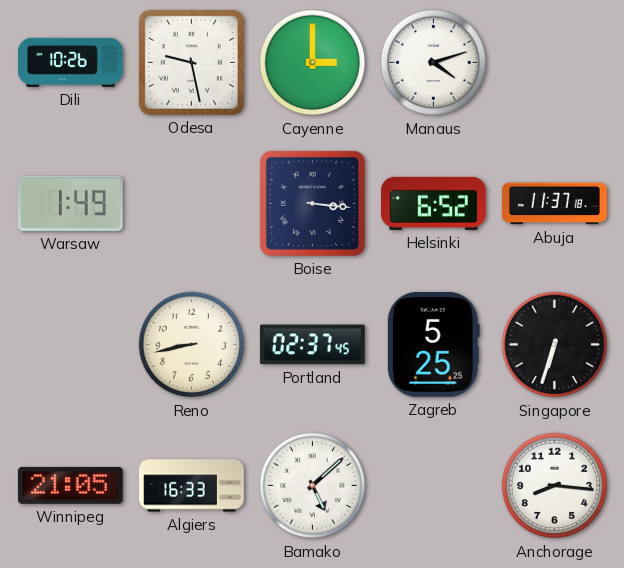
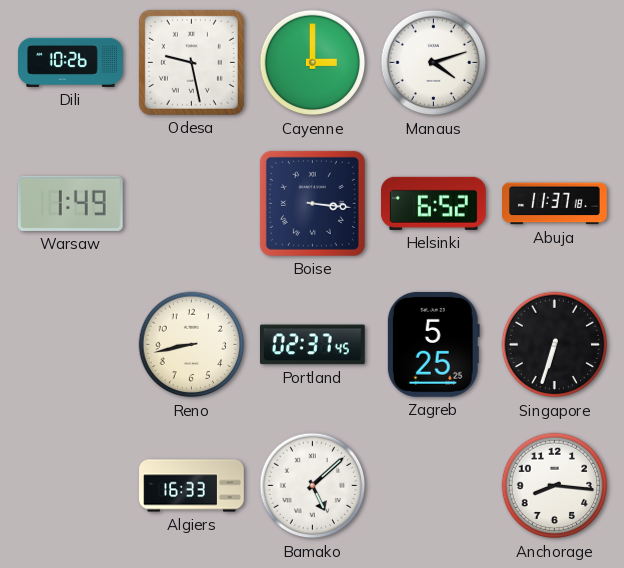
Winnipeg: 21:05 -> none
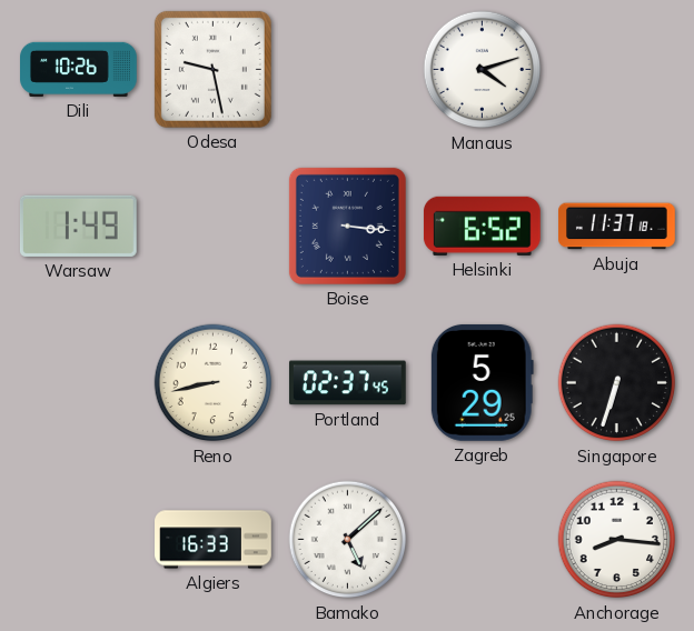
Cayenne: 3:00 -> none
Zagreb: 5:25 -> 5:29
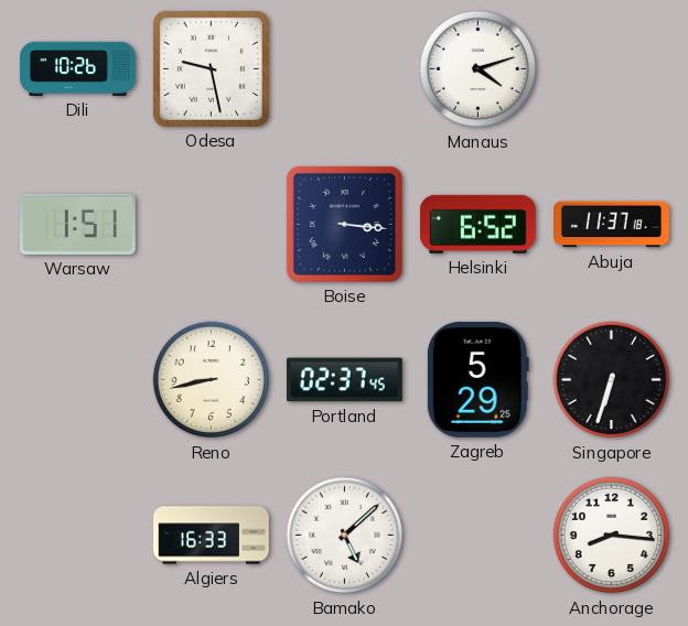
Warsaw: 1:49 -> 1:51
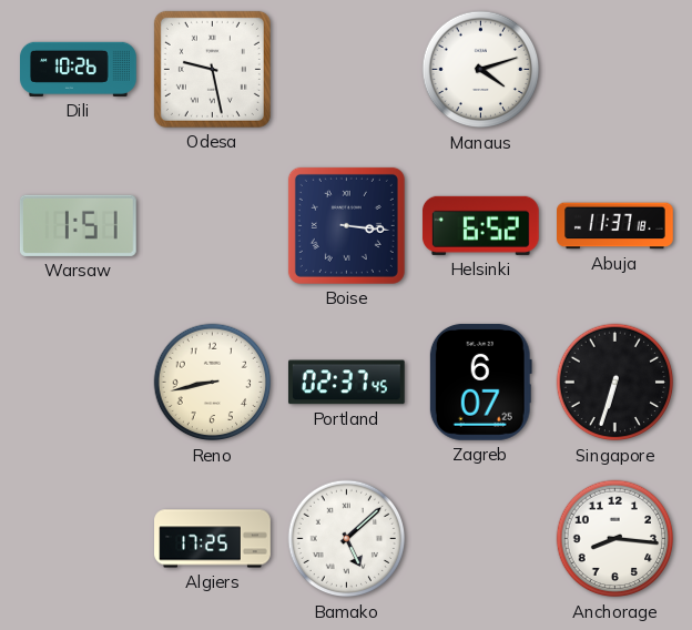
Zagreb: 5:29 -> 6:07
Algiers: 16:33 -> 17:25
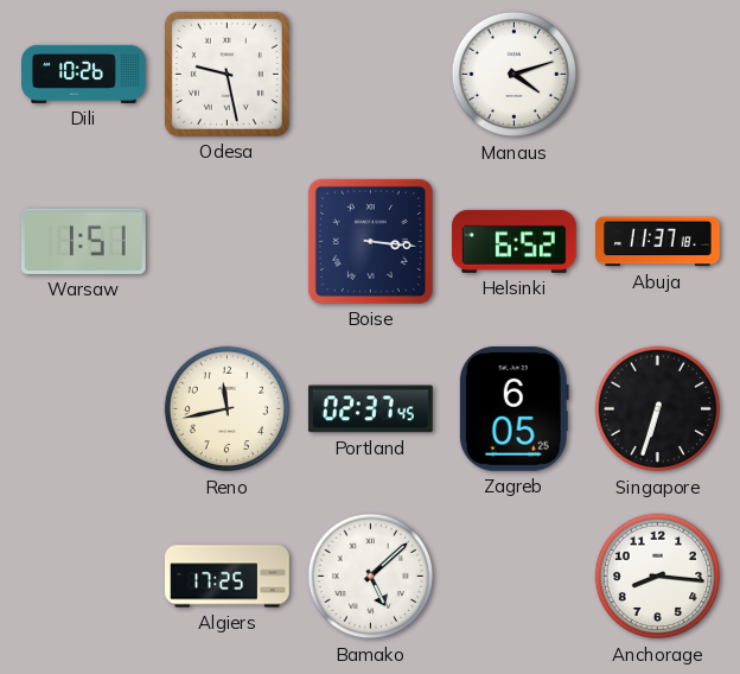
Reno: 8:43 -> 11:43
Zagreb: 6:07 -> 6:05
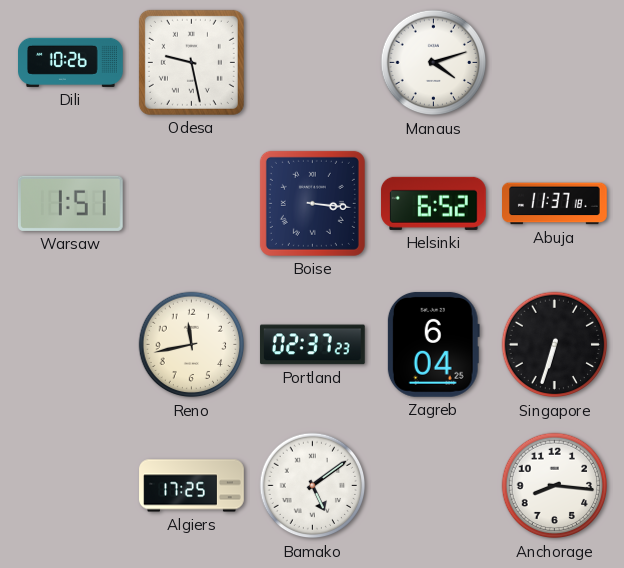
Portland: 02:37:45 -> 02:37:23
Zagreb: 6:05 -> 6:04
Bamako: 5:08 -> 5:09
